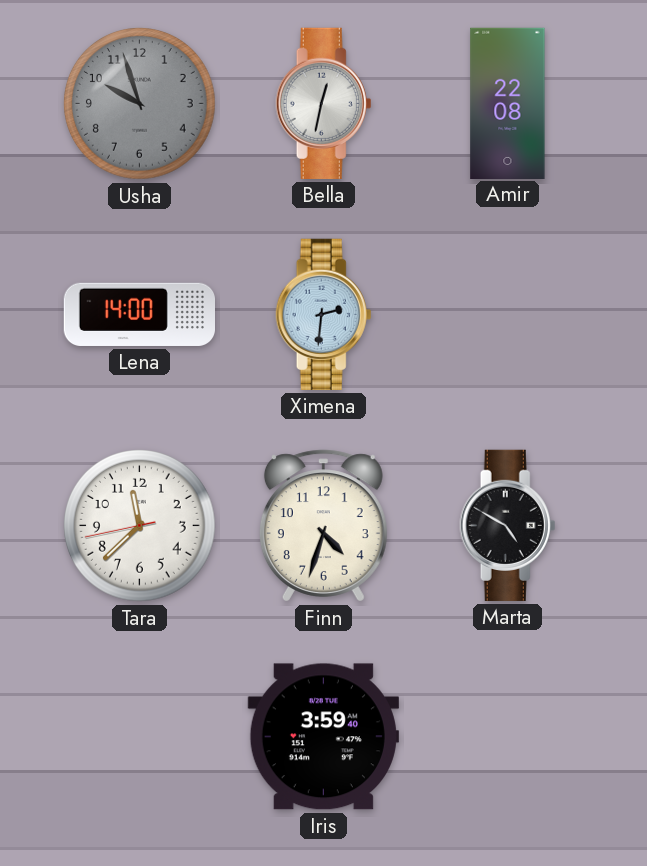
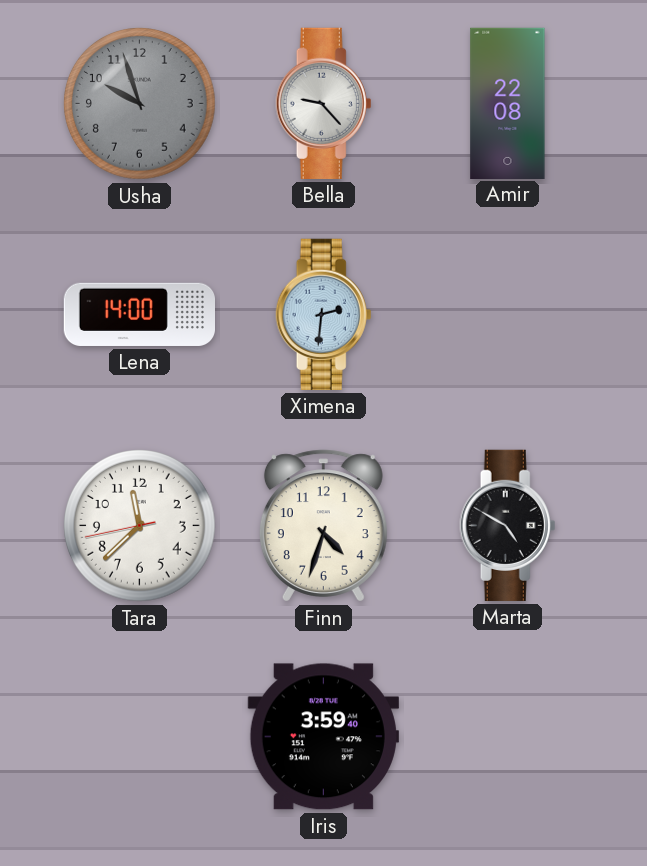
Bella: 12:32 -> 9:23
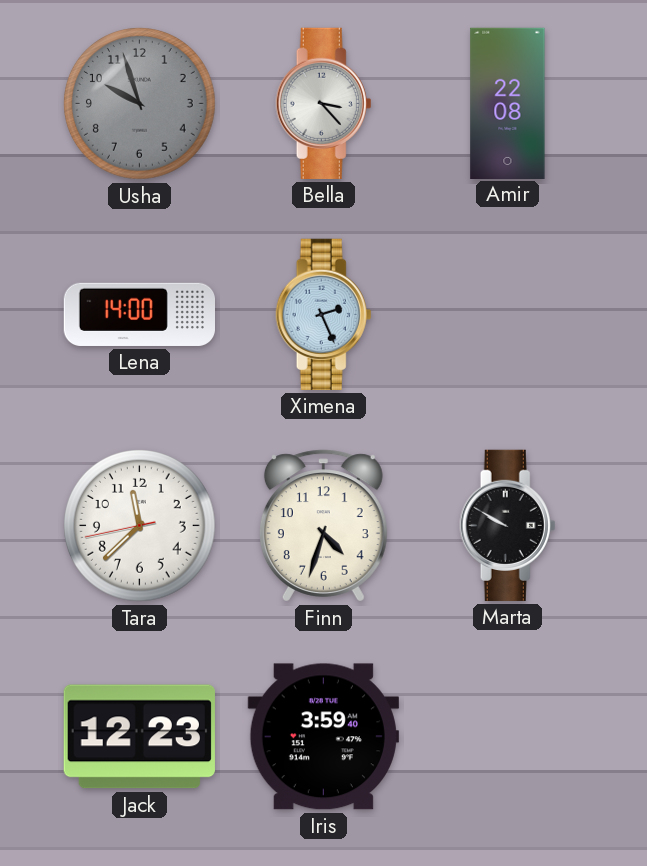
Bella: 9:23 -> 3:23
Ximena: 2:31 -> 2:26
Marta: 4:50 -> 9:50
Jack: none -> 12:23
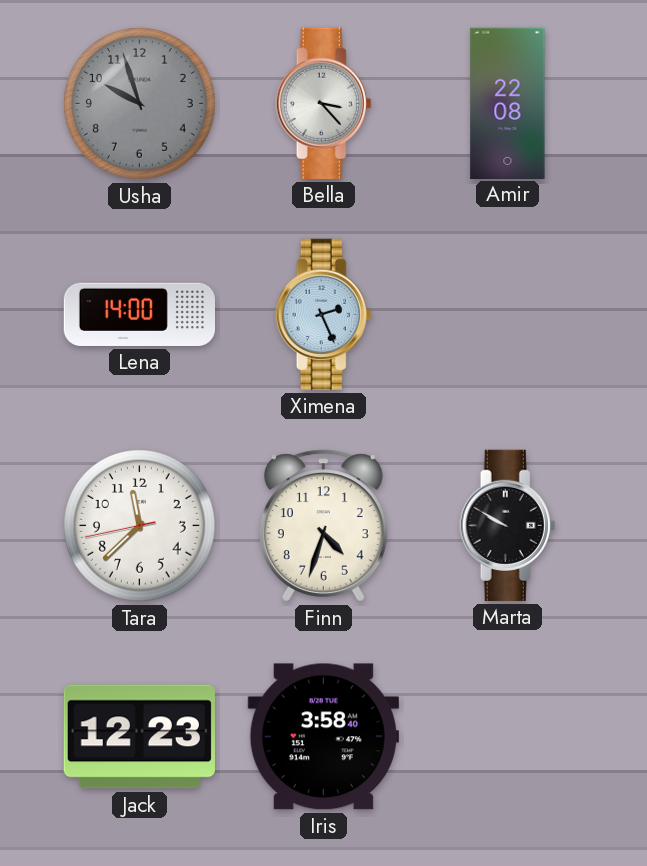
Iris: 3:59 -> 3:58
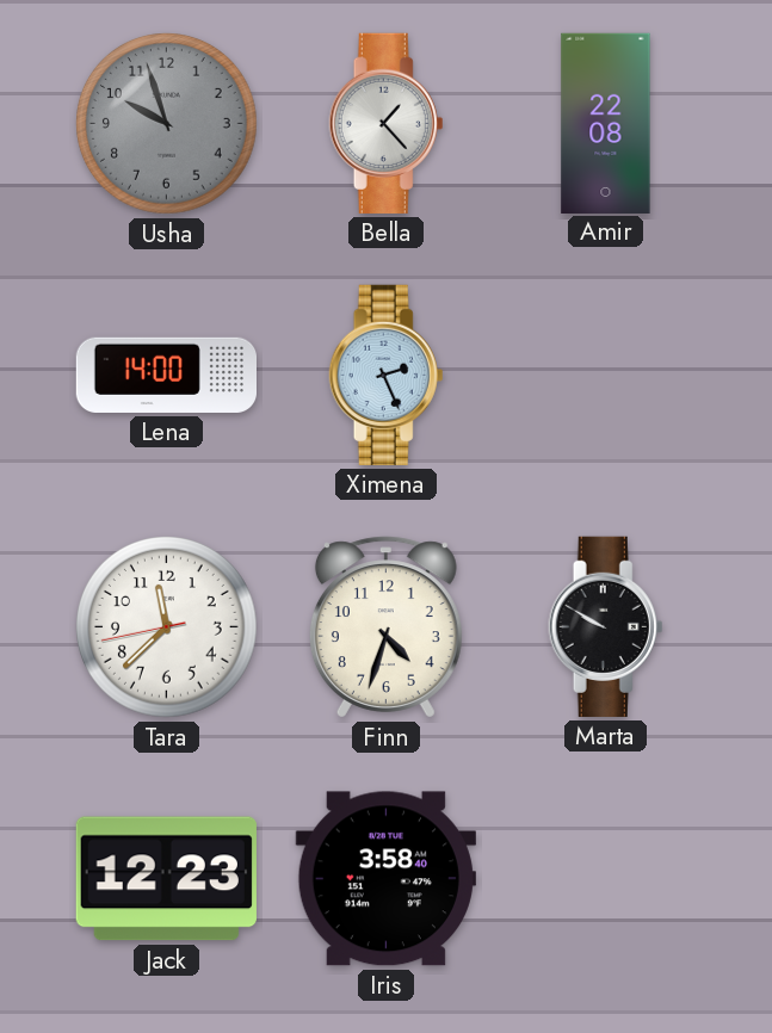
Bella: 3:23 -> 1:23
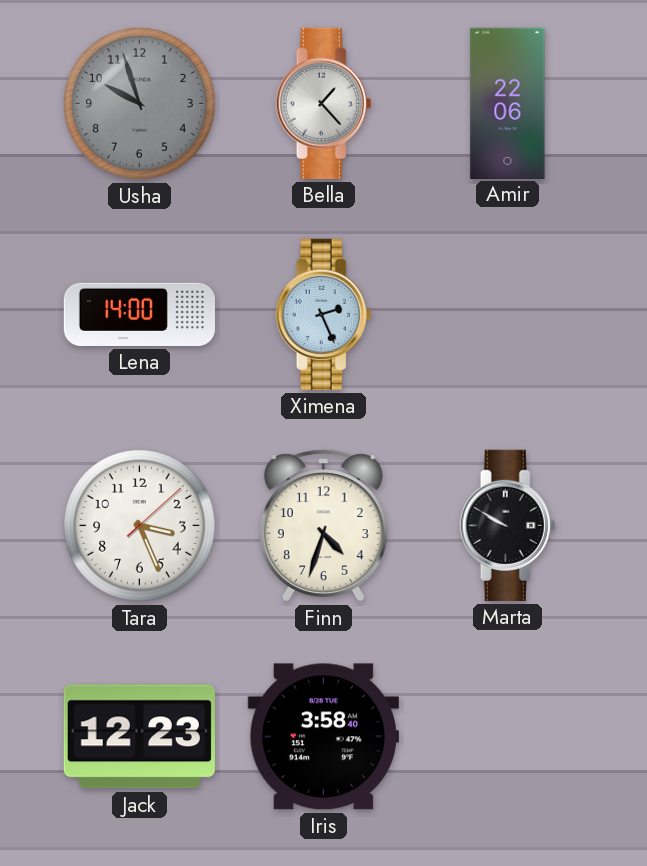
Amir: 22:08 -> 22:06
Tara: 11:37 -> 3:26
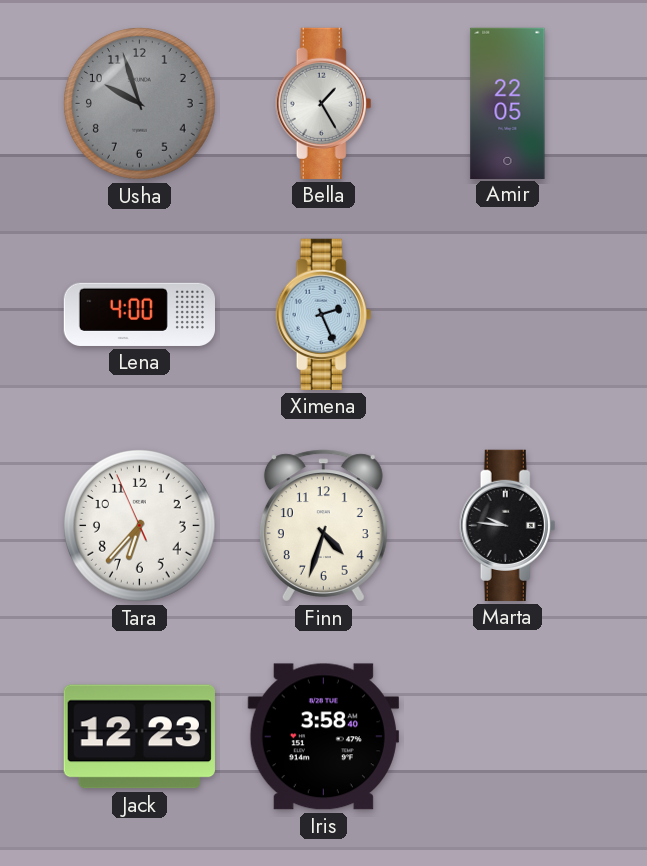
Bella: 1:23 -> 1:25
Amir: 22:06 -> 22:05
Lena: 14:00 -> 4:00
Tara: 3:26 -> 6:36
Marta: 9:50 -> 9:46
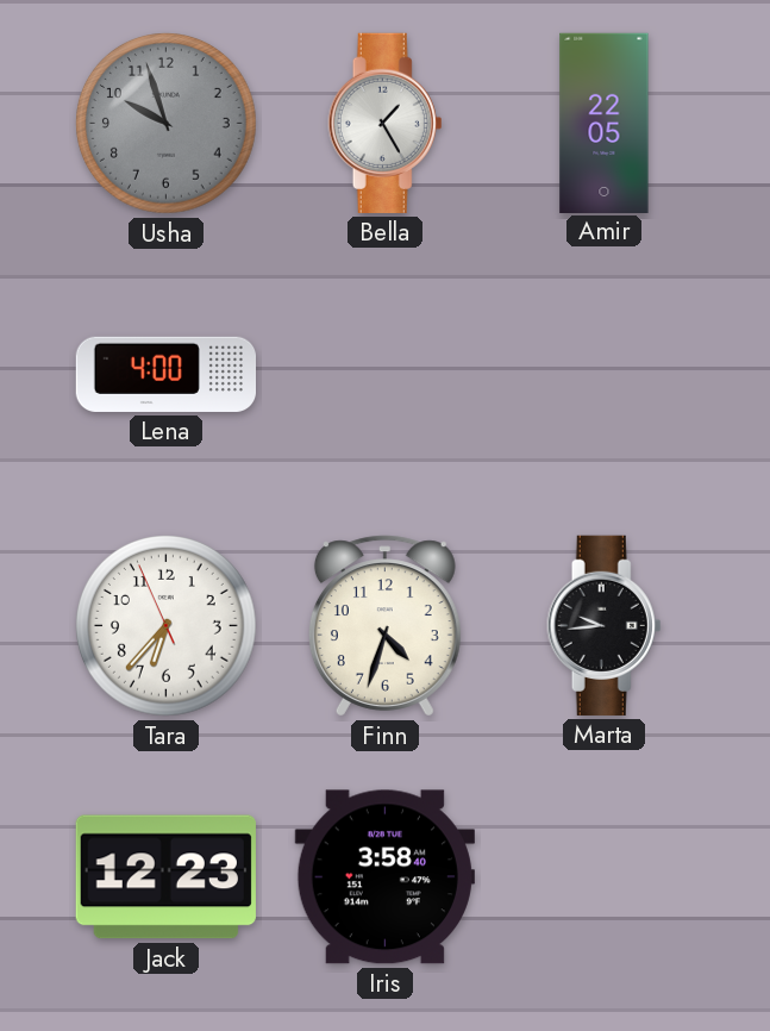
Ximena: 2:26 -> none
Marta: 9:46 -> 9:44
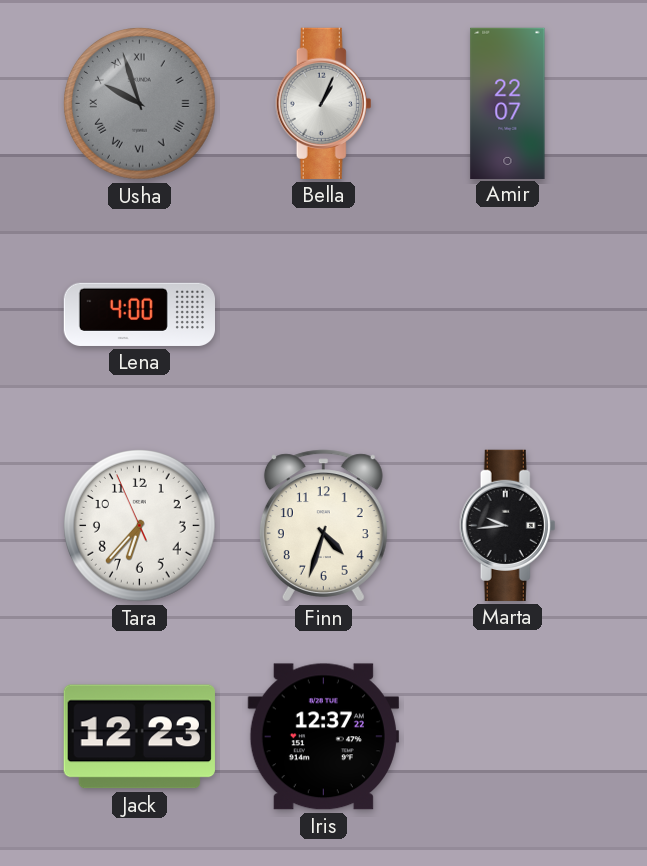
Usha numerals: Arabic -> Roman
Bella: 1:25 -> 1:04
Amir: 22:05 -> 22:07
Iris: 3:58 -> 12:37
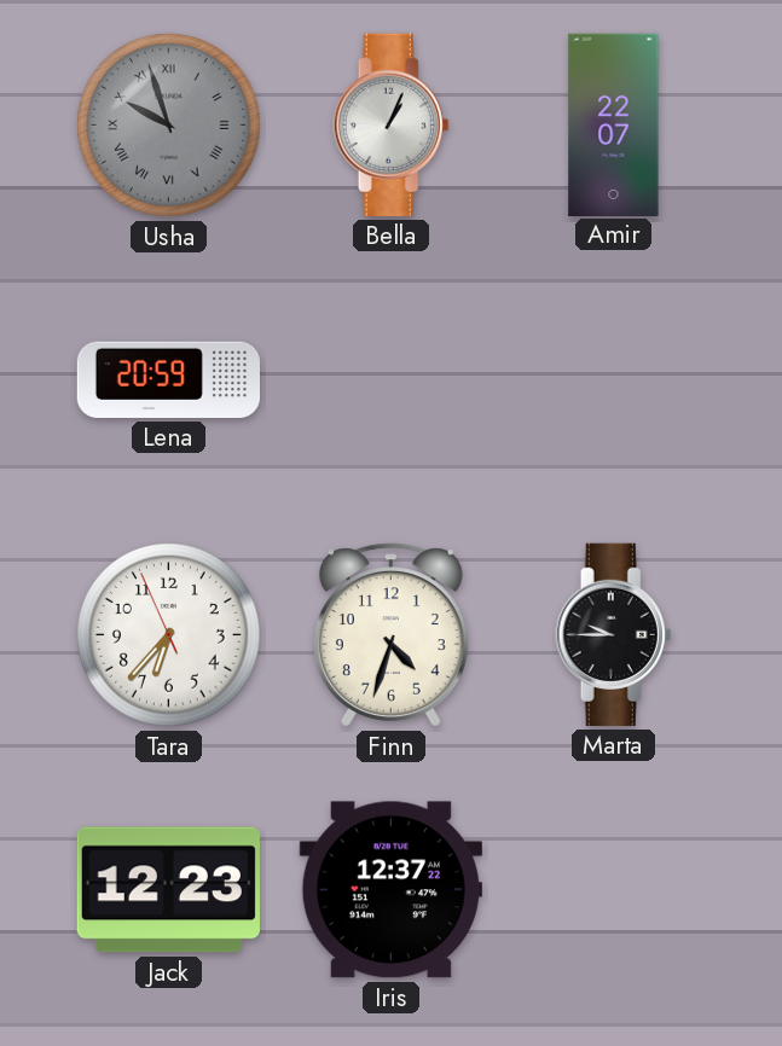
Lena: 4:00 -> 20:59
Marta: 9:44 -> 9:45
